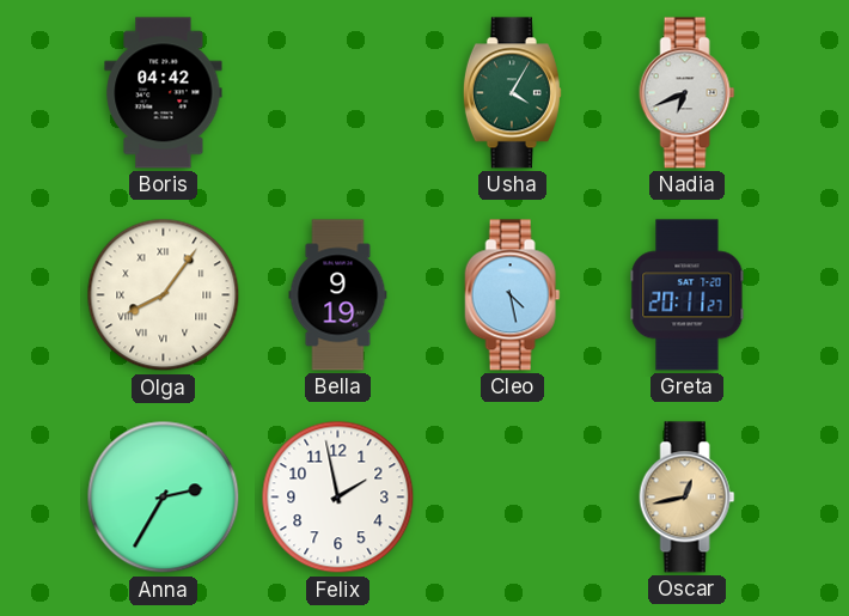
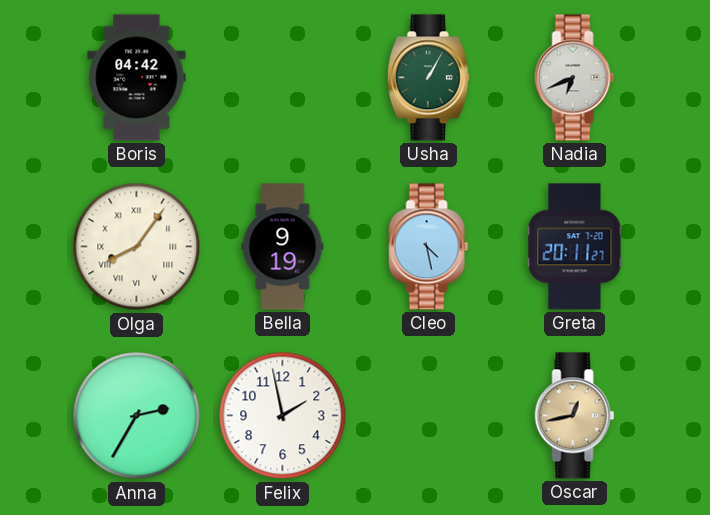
Usha: 4:05 -> 1:05
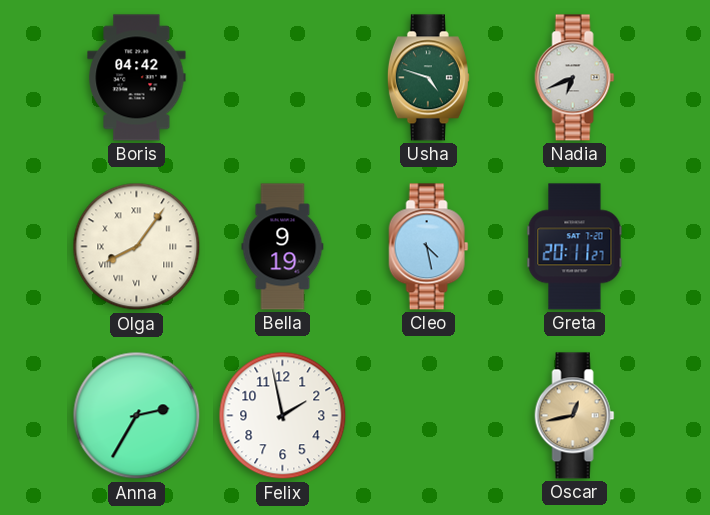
Usha: 1:05 -> 4:48
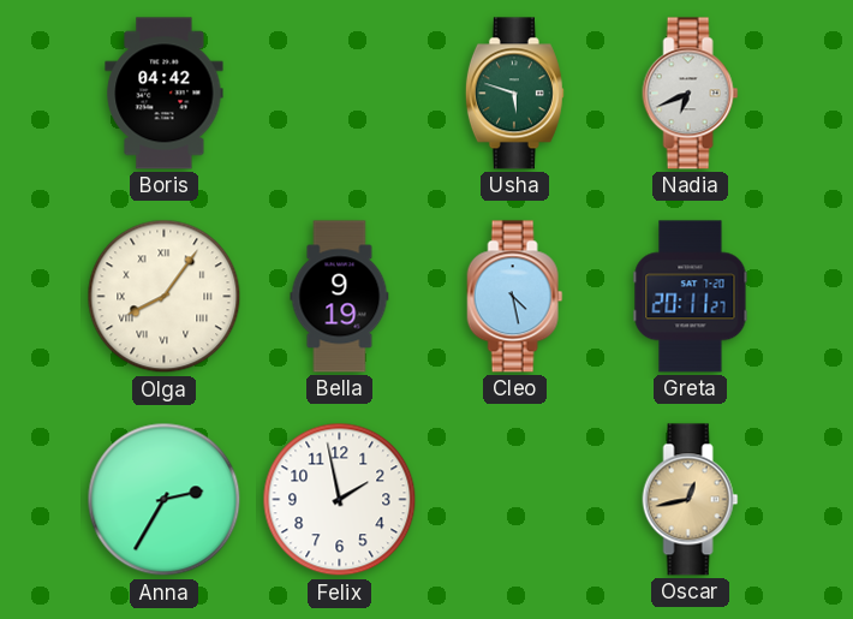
Usha: 4:48 -> 5:48
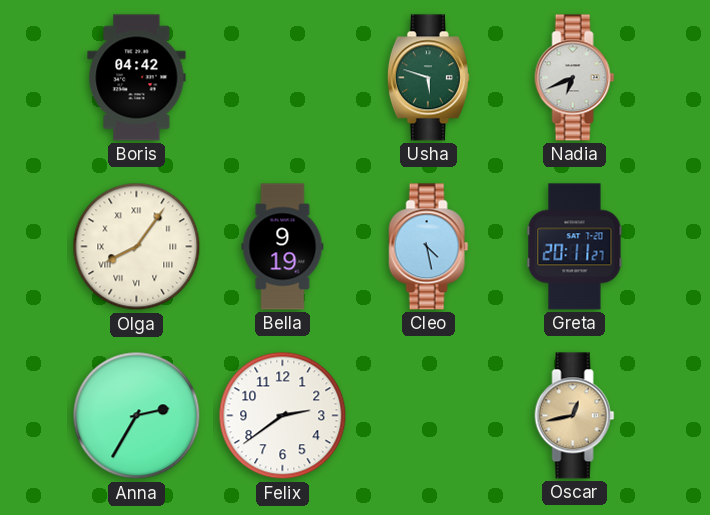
Felix: 1:58 -> 2:39
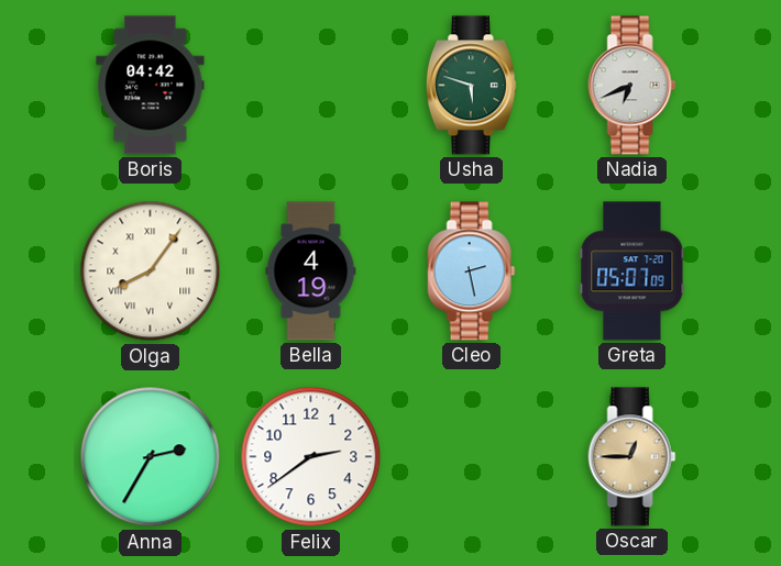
Bella: 9:19 -> 4:19
Cleo: 4:28 -> 2:28
Greta: 20:11 -> 05:07
Oscar: 12:43 -> 12:45
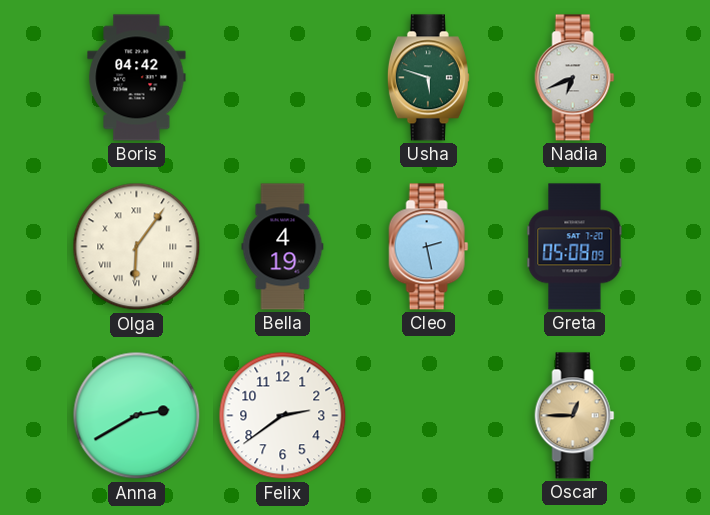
Olga: 8:06 -> 6:06
Greta: 05:07 -> 05:08
Anna: 2:35 -> 2:40
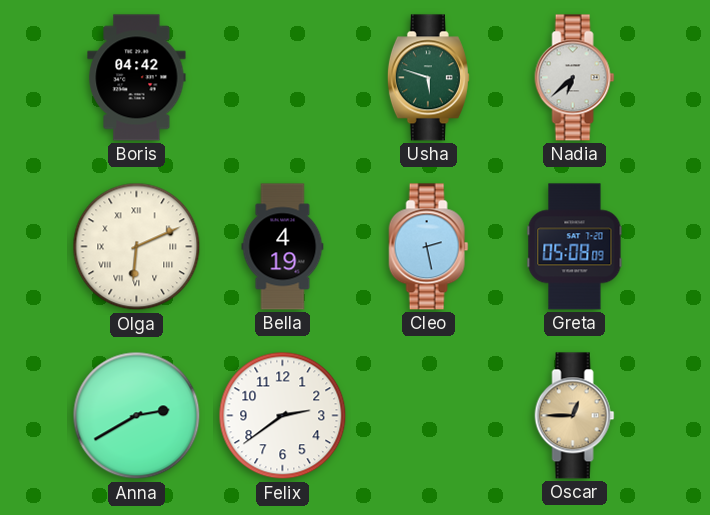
Nadia: 6:41 -> 6:38
Olga: 6:06 -> 6:11
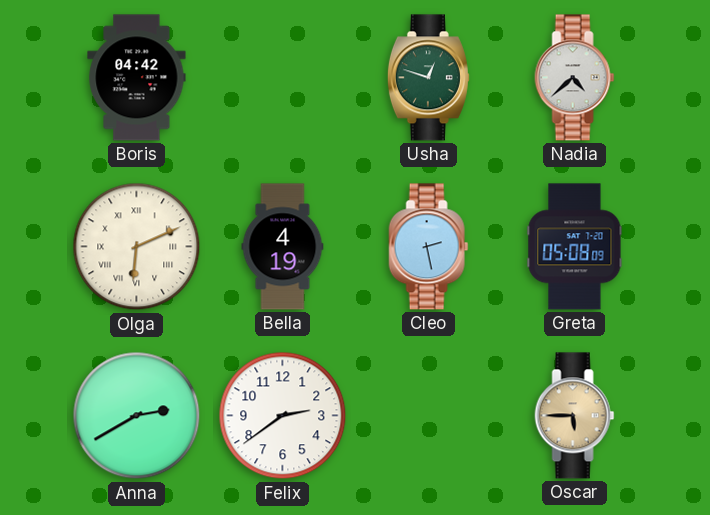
Usha: 5:48 -> 12:48
Nadia: 6:38 -> 4:38
Oscar: 12:45 -> 5:45
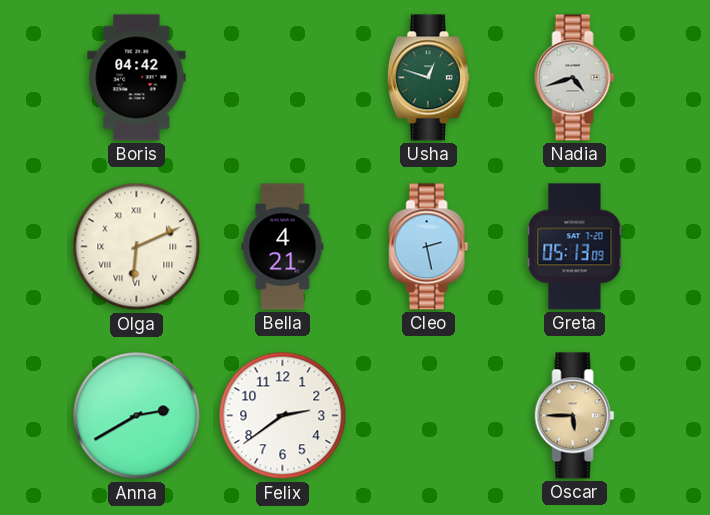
Nadia: 4:38 -> 4:42
Bella: 4:19 -> 4:21
Greta: 05:08 -> 05:13
